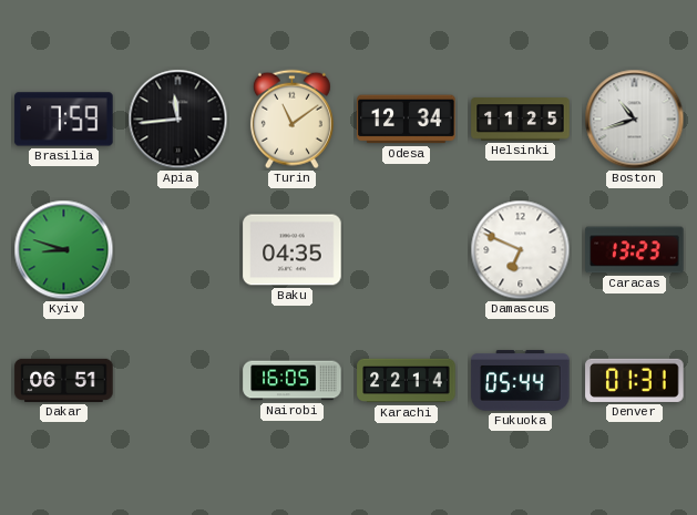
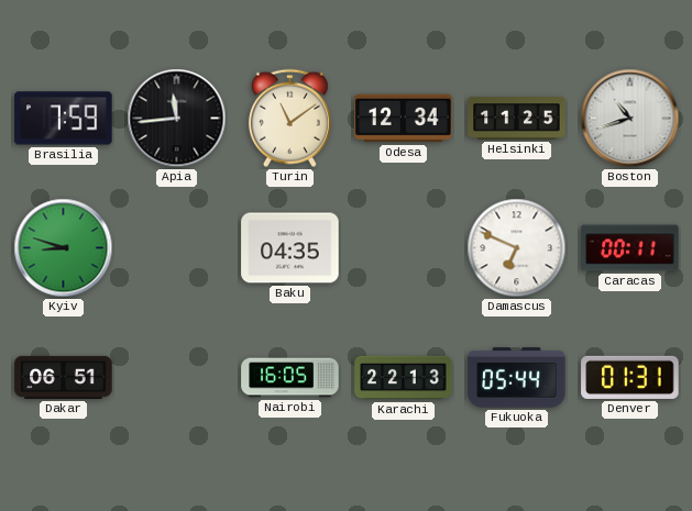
Caracas: 13:23 -> 00:11
Karachi: 22:14 -> 22:13
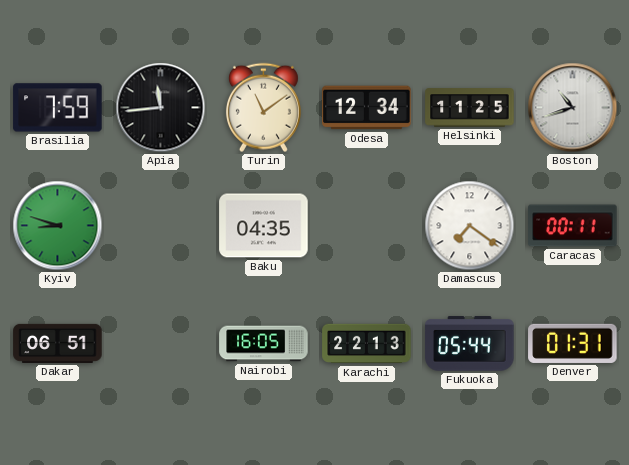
Damascus: 6:49 -> 7:21
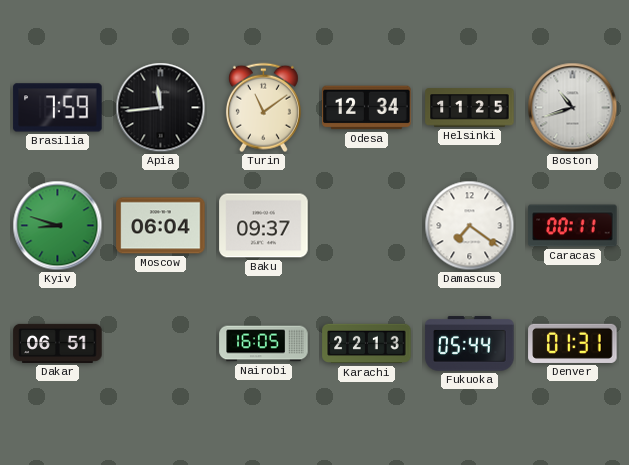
Moscow: none -> 06:04
Baku: 04:35 -> 09:37
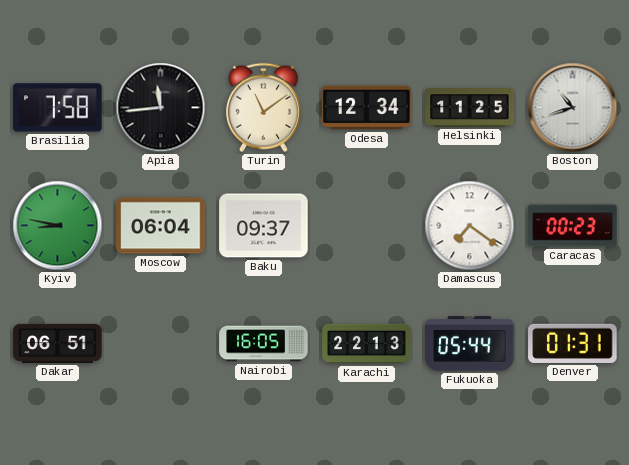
Brasilia: 7:59 -> 7:58
Kyiv: 8:48 -> 8:47
Caracas: 00:11 -> 00:23
